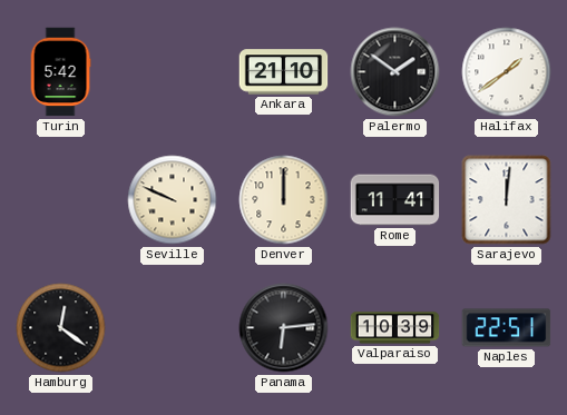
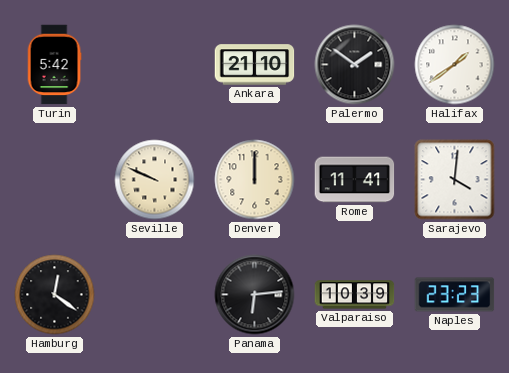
Sarajevo: 12:01 -> 4:01
Naples: 22:51 -> 23:23
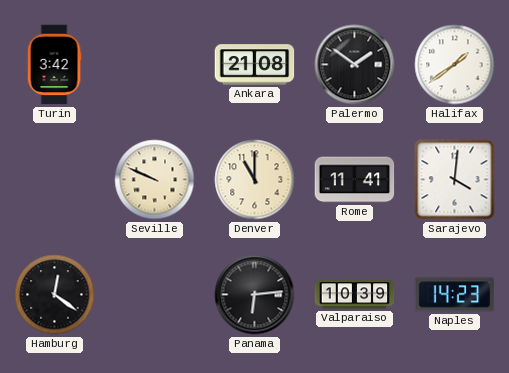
Turin: 5:42 -> 3:42
Ankara: 21:10 -> 21:08
Denver: 12:00 -> 11:00
Naples: 23:23 -> 14:23
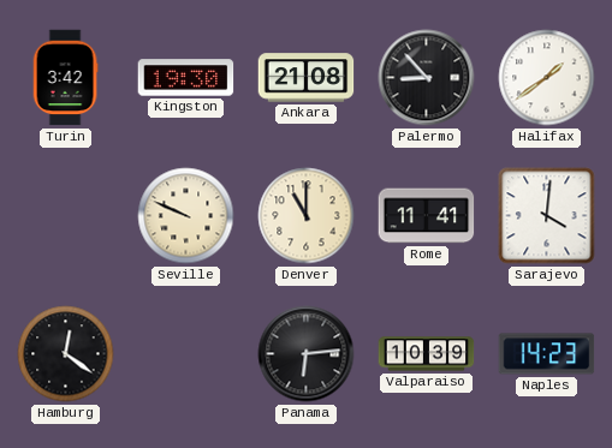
Kingston: none -> 19:30
Palermo: 1:51 -> 8:53
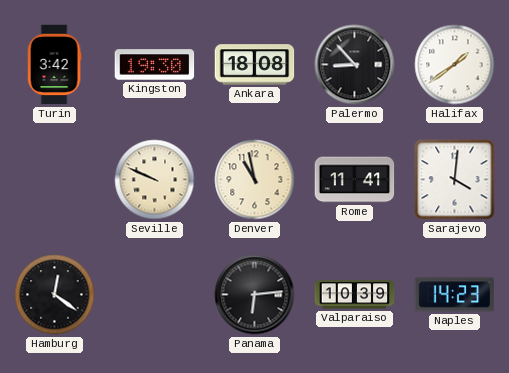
Ankara: 21:08 -> 18:08
Denver: 11:00 -> 10:58
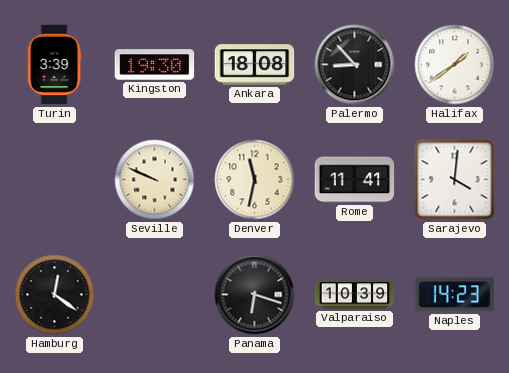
Turin: 3:42 -> 3:39
Denver: 10:58 -> 11:32
Panama: 6:14 -> 6:18
